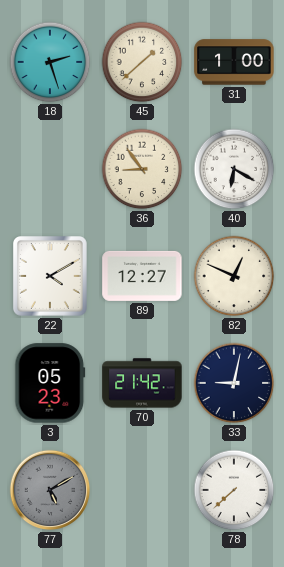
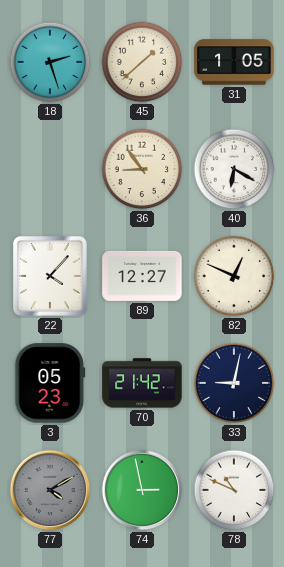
31: 1:00 -> 1:05
22: 4:10 -> 4:07
77: 5:10 -> 4:10
74: none -> 2:58
78: 7:38 -> 10:49
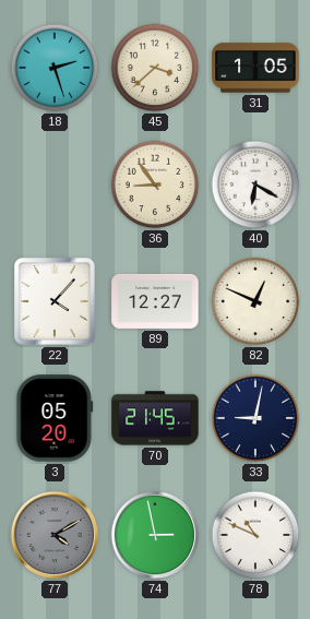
45: 1:38 -> 3:38
3: 05:23 -> 05:20
70: 21:42 -> 21:45
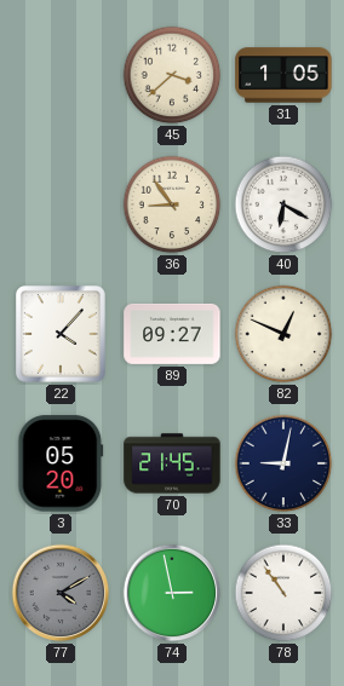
18: 2:27 -> none
89: 12:27 -> 09:27
78: 10:49 -> 10:54
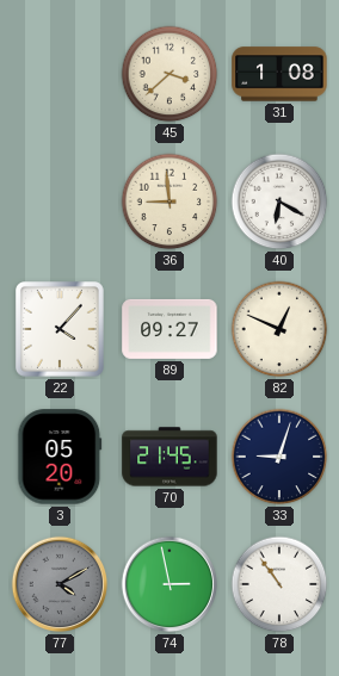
31: 1:05 -> 1:08
36: 8:54 -> 8:59
33: 9:02 -> 9:03
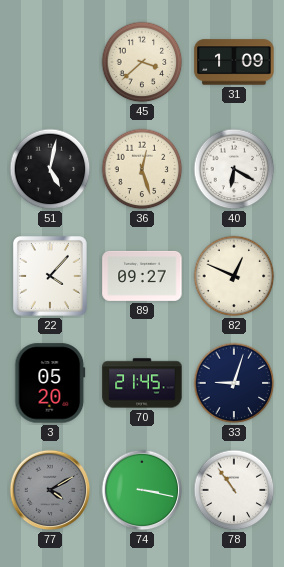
31: 1:08 -> 1:09
51: none -> 5:02
36: 8:59 -> 12:27
74: 2:58 -> 3:17
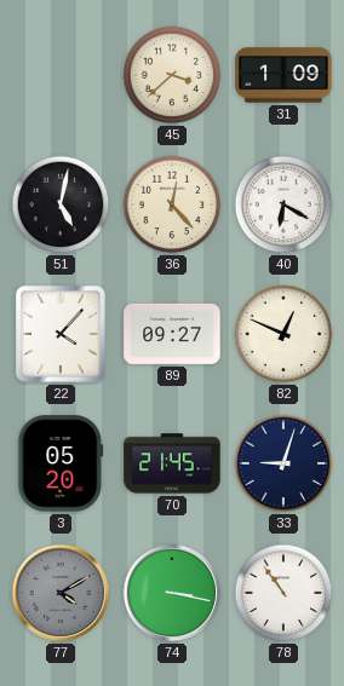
36: 12:27 -> 12:23
